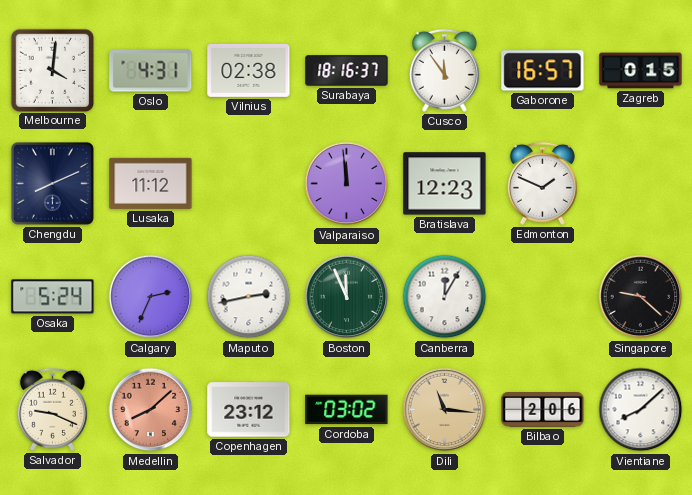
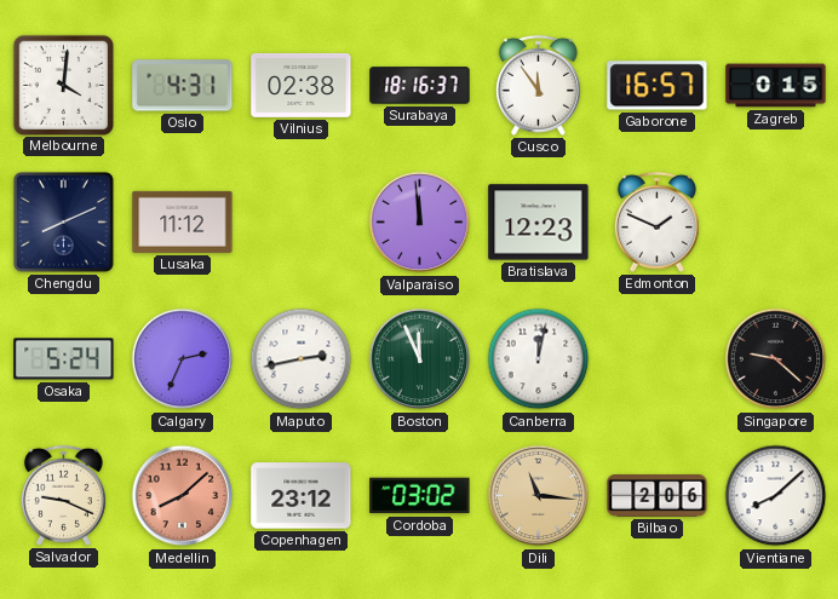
Canberra: 12:05 -> 12:02
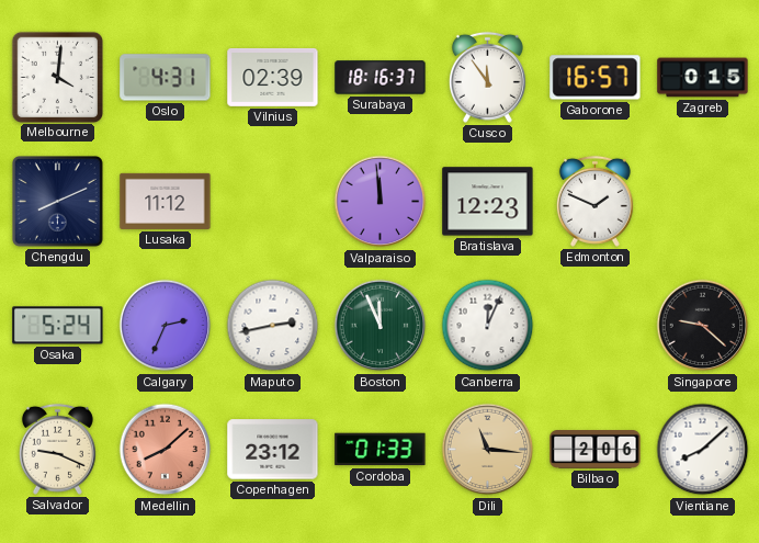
Vilnius: 02:38 -> 02:39
Canberra: 12:02 -> 12:04
Cordoba: 03:02 -> 01:33
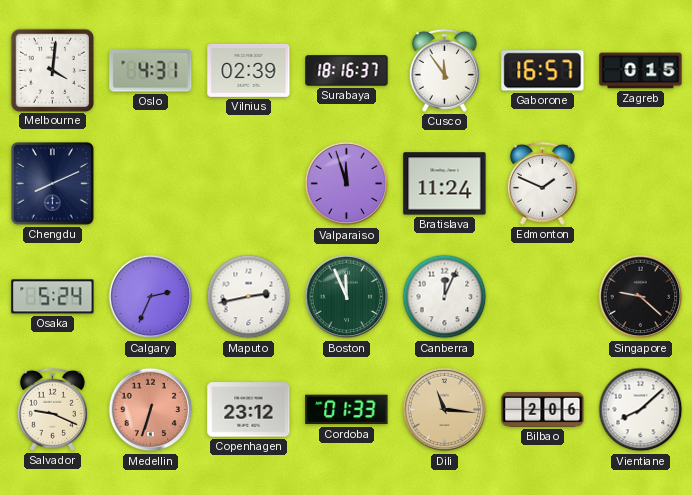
Lusaka: 11:12 -> none
Valparaiso: 11:59 -> 11:57
Bratislava: 12:23 -> 11:24
Medellin: 8:08 -> 6:33
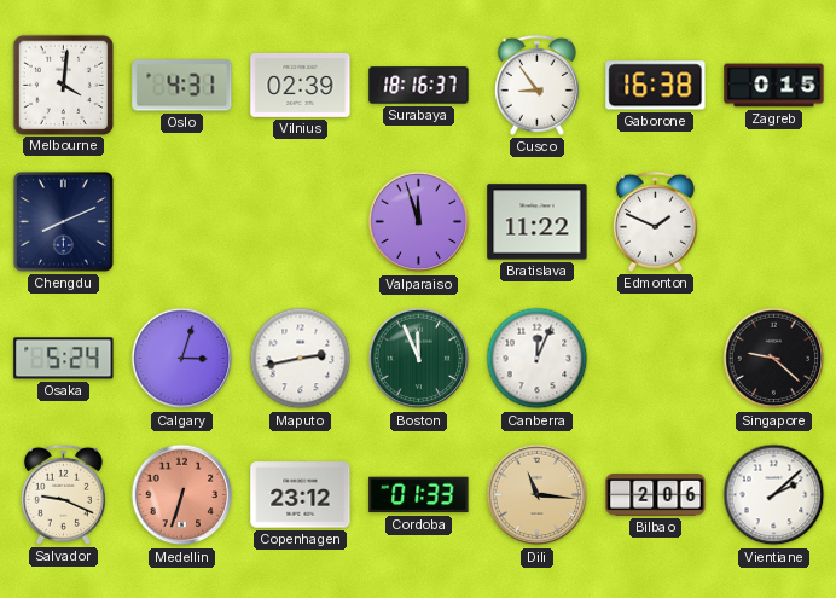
Cusco: 11:54 -> 8:54
Gaborone: 16:57 -> 16:38
Bratislava: 11:24 -> 11:22
Calgary: 2:34 -> 3:03
Vientiane: 8:08 -> 2:08
